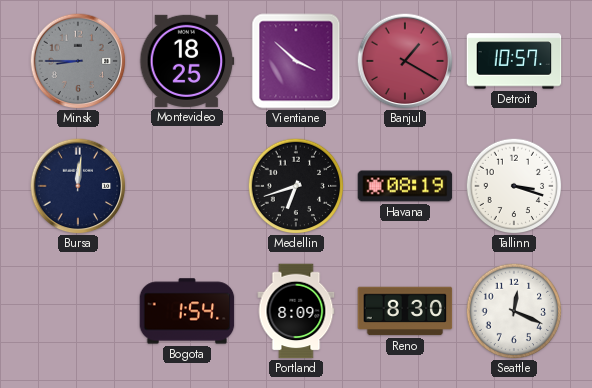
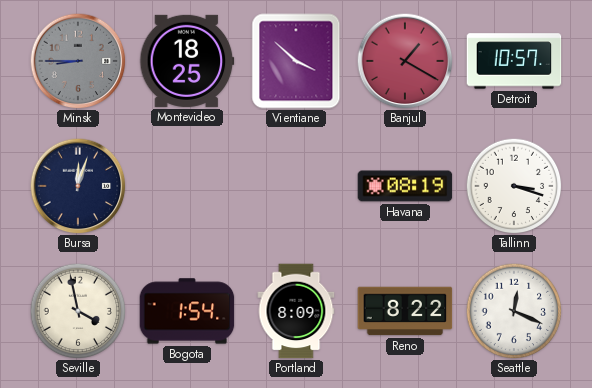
Bursa: 12:01 -> 12:03
Medellin: 6:42 -> none
Seville: none -> 3:58
Reno: 8:30 -> 8:22
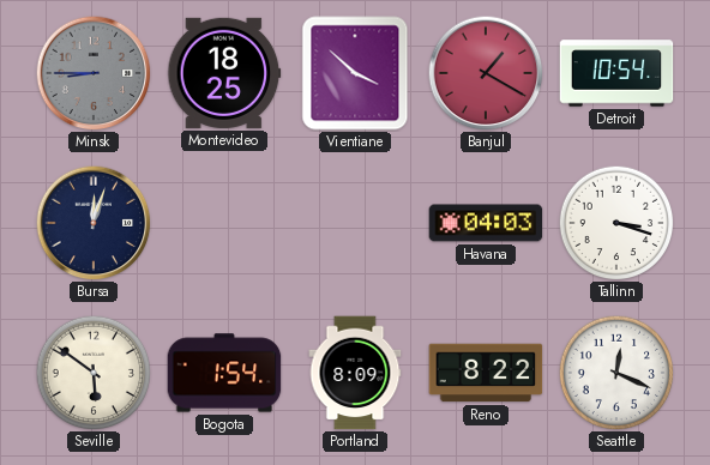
Detroit: 10:57 -> 10:54
Havana: 08:19 -> 04:03
Seville: 3:58 -> 5:51
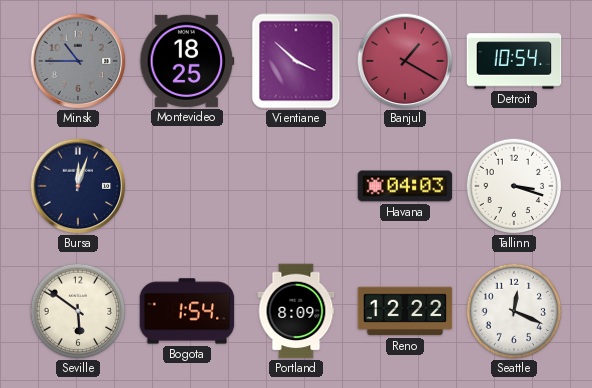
Minsk: 8:45 -> 10:45
Reno: 8:22 -> 12:22
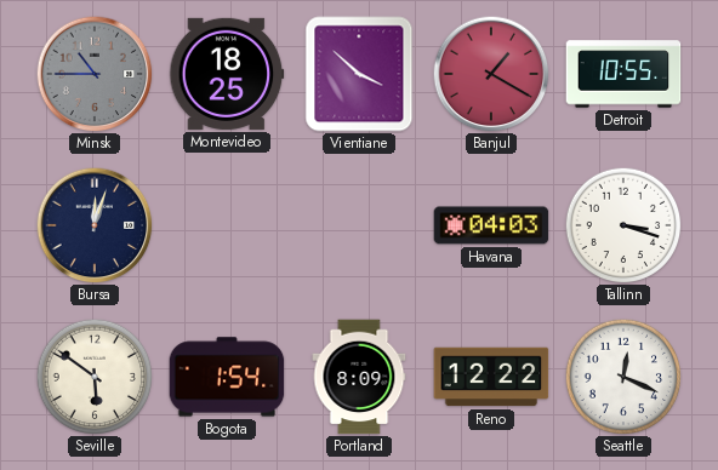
Detroit: 10:54 -> 10:55
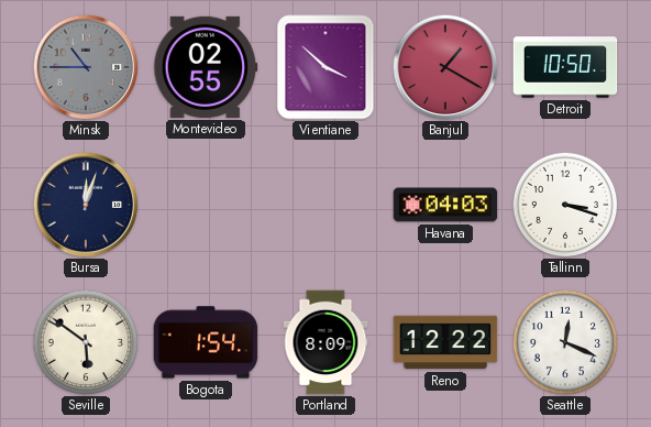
Montevideo: 18:25 -> 02:55
Detroit: 10:55 -> 10:50
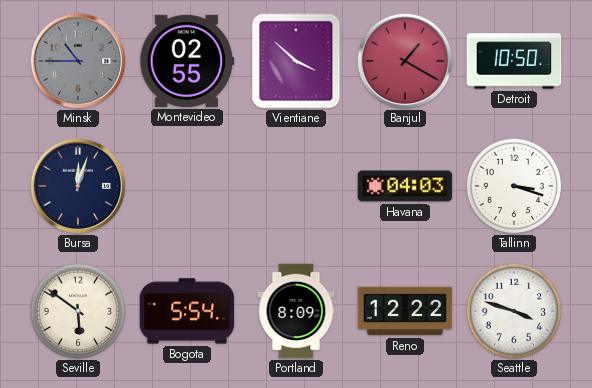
Bogota: 1:54 -> 5:54
Seattle: 12:19 -> 3:48
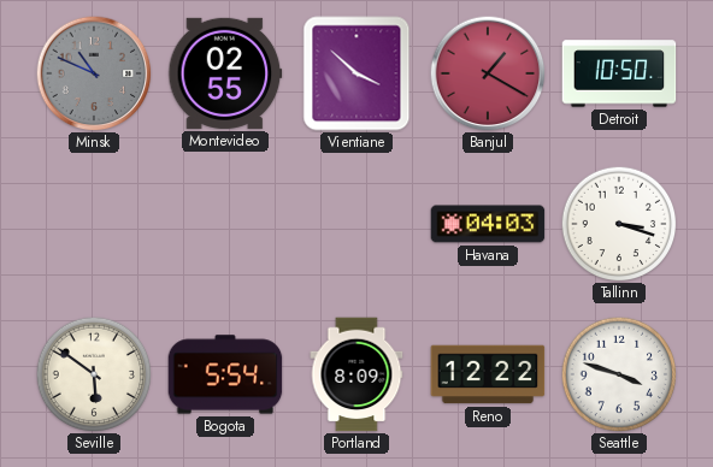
Minsk: 10:45 -> 10:49
Bursa: 12:03 -> none
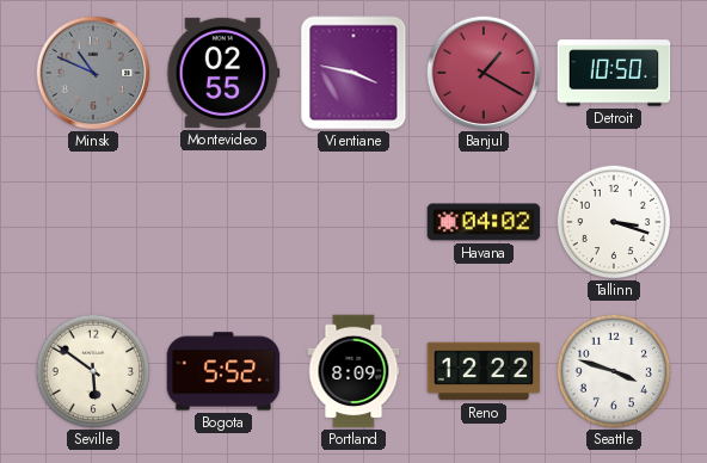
Vientiane: 3:52 -> 3:47
Havana: 04:03 -> 04:02
Bogota: 5:54 -> 5:52
